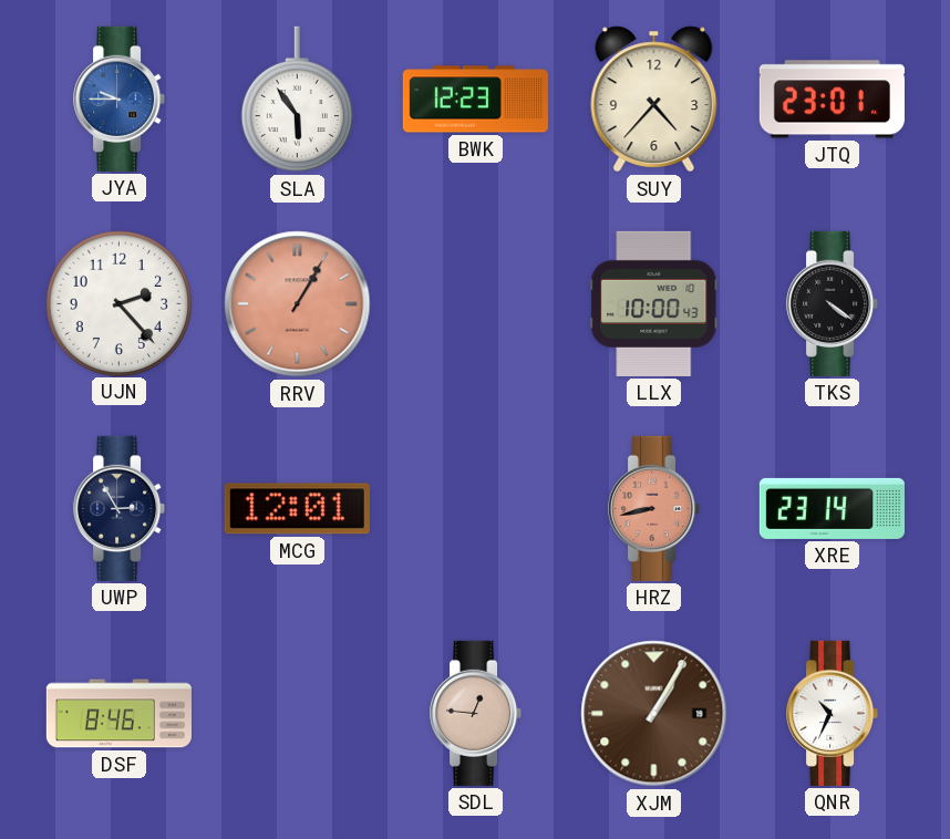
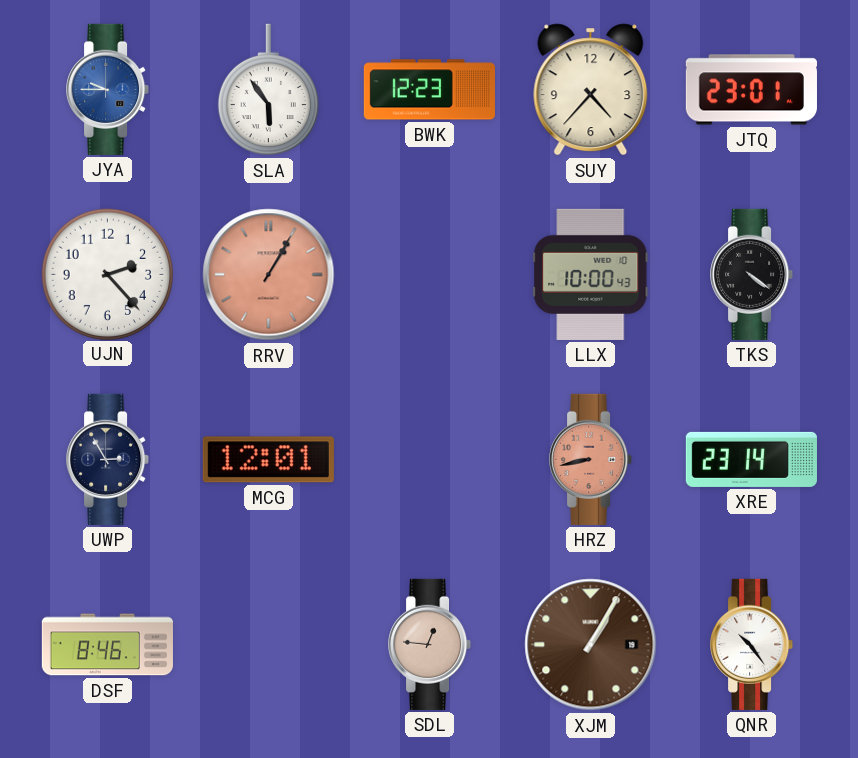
QNR: 10:34 -> 10:24
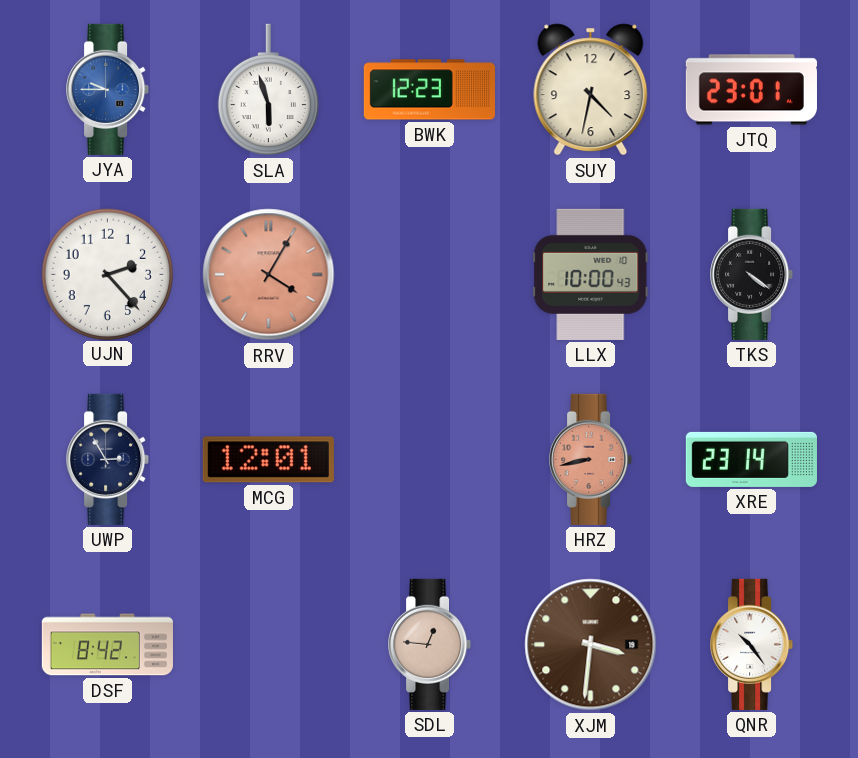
SLA: 5:54 -> 5:57
SUY: 4:37 -> 4:32
RRV: 1:05 -> 4:05
DSF: 8:46 -> 8:42
XJM: 1:05 -> 3:31
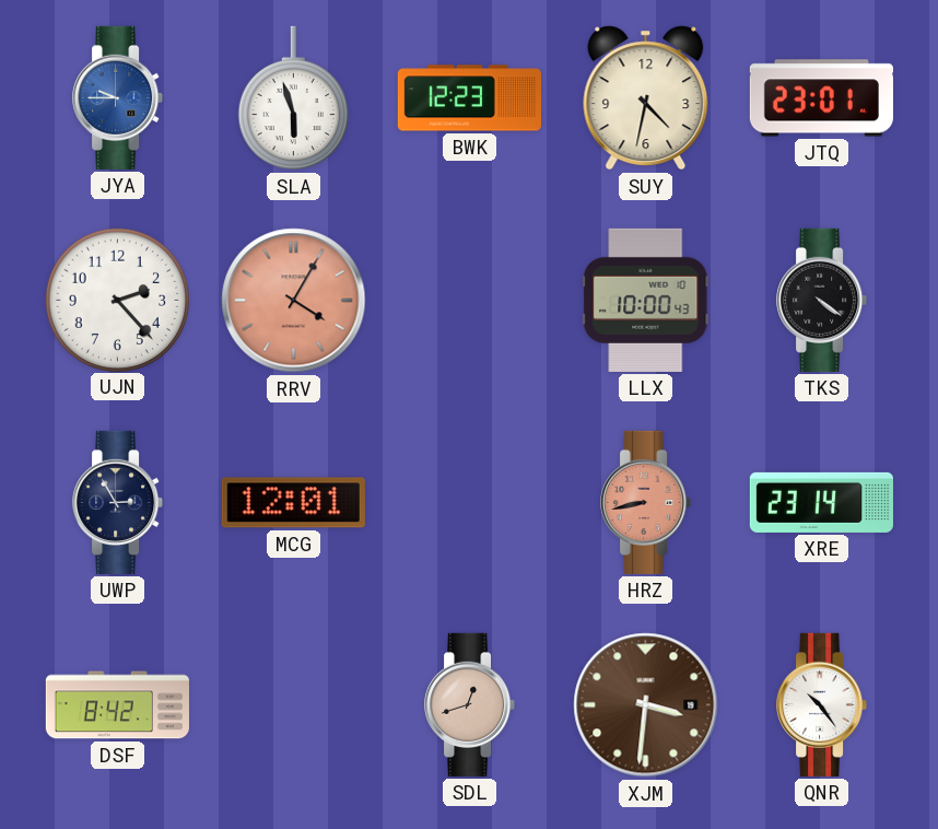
SDL: 12:46 -> 12:42
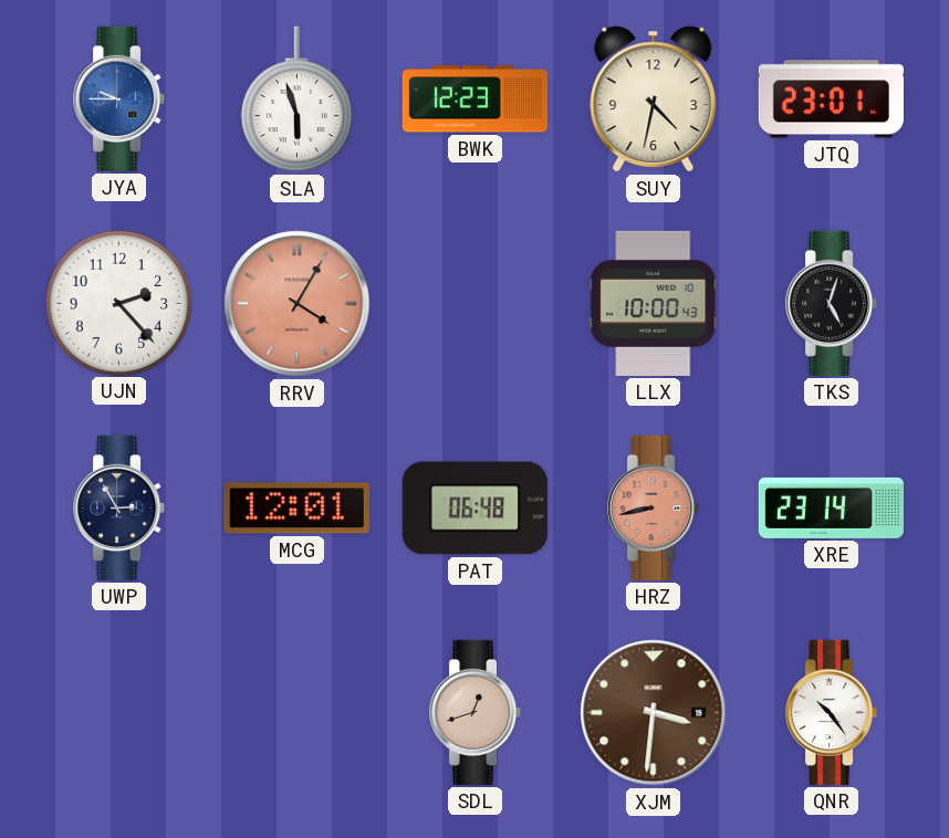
TKS: 4:21 -> 5:03
PAT: none -> 06:48
DSF: 8:42 -> none
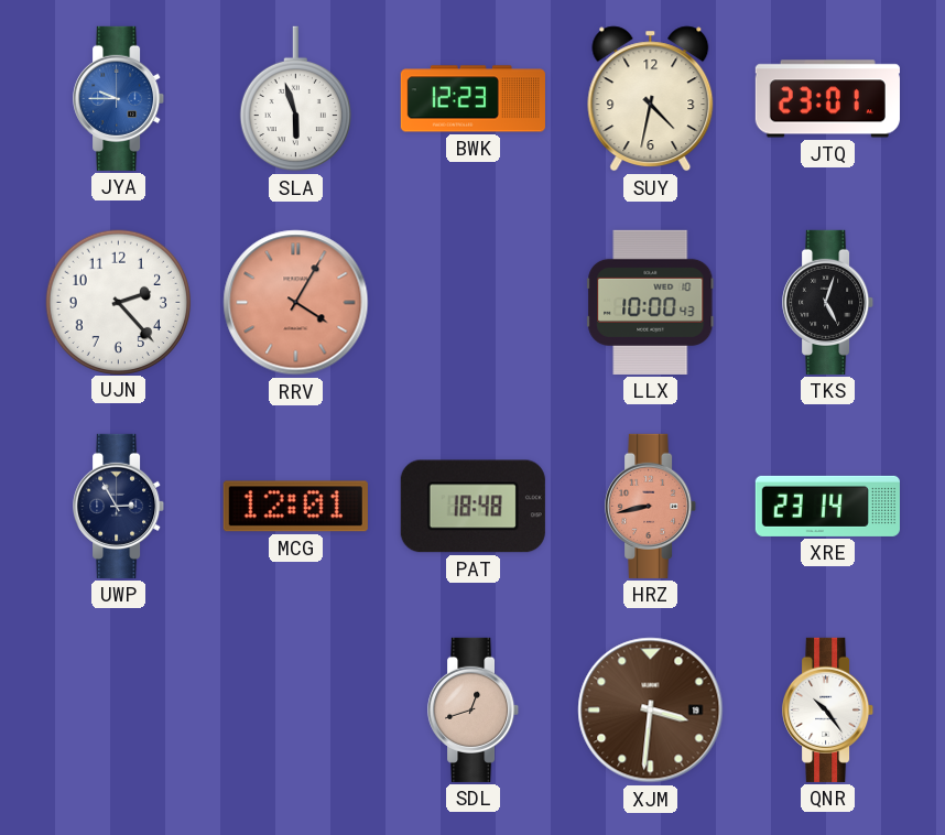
PAT: 06:48 -> 18:48
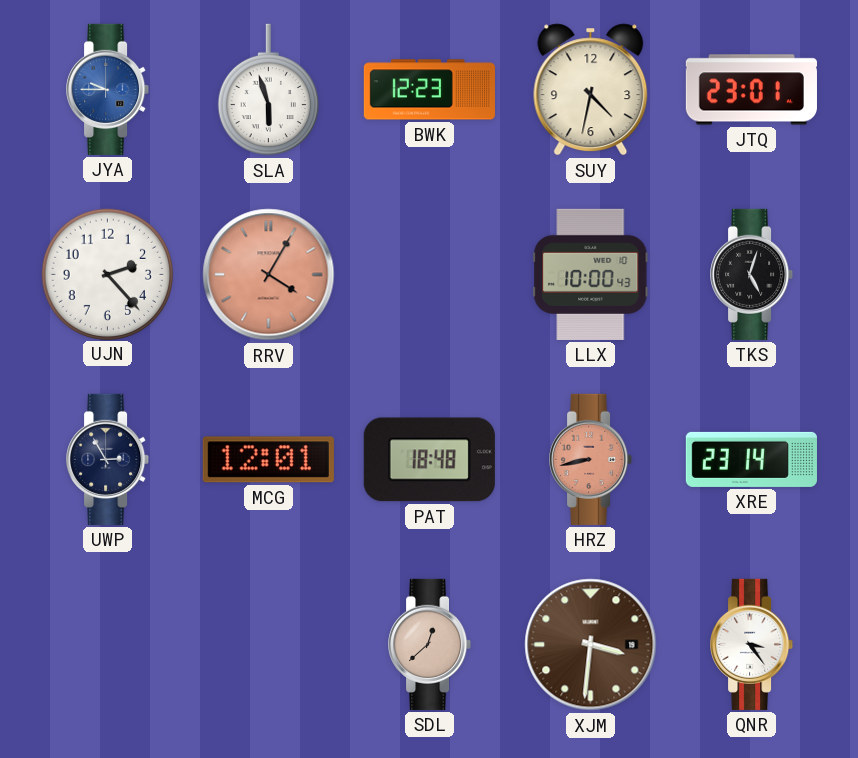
SDL: 12:42 -> 12:38
QNR: 10:24 -> 3:24
